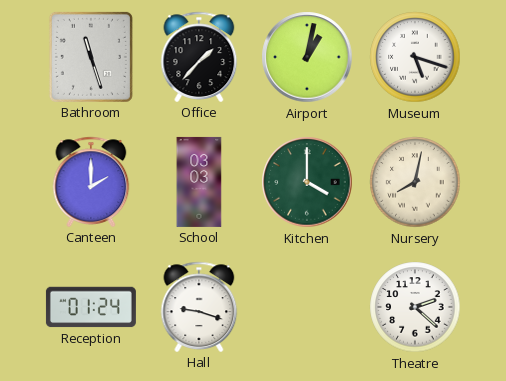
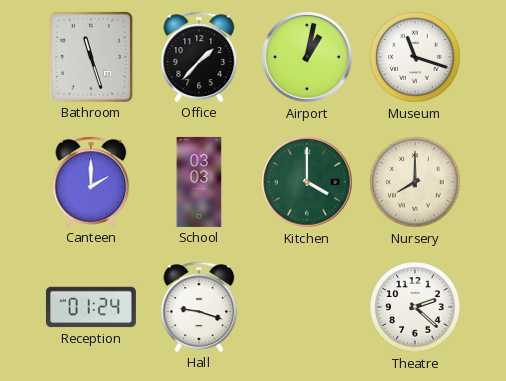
Museum: 5:18 -> 11:18
Nursery: 8:02 -> 8:00
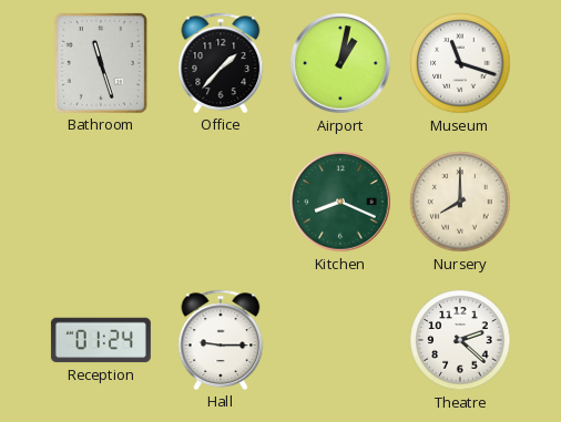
Canteen: 2:00 -> none
School: 03:03 -> none
Kitchen: 4:00 -> 8:19
Hall: 9:18 -> 9:15
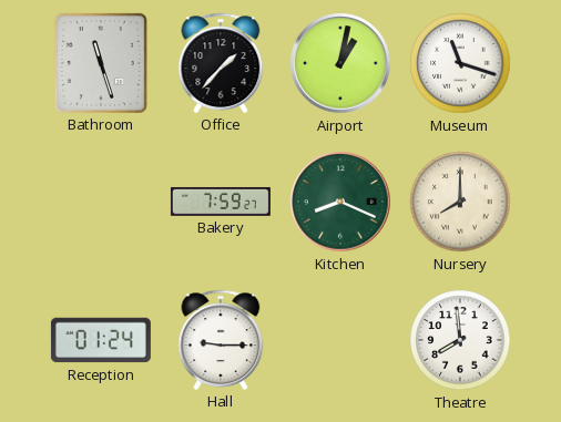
Bakery: none -> 7:59
Theatre: 2:22 -> 7:59
